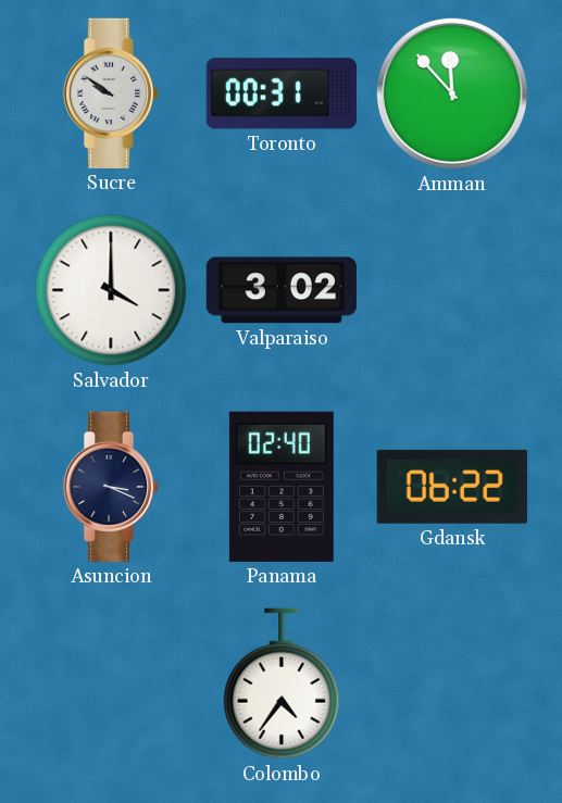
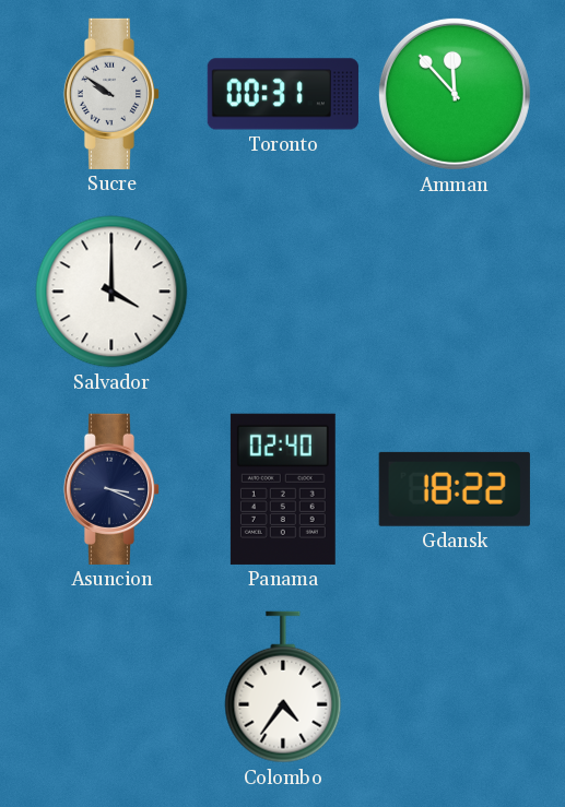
Valparaiso: 3:02 -> none
Gdansk: 06:22 -> 18:22
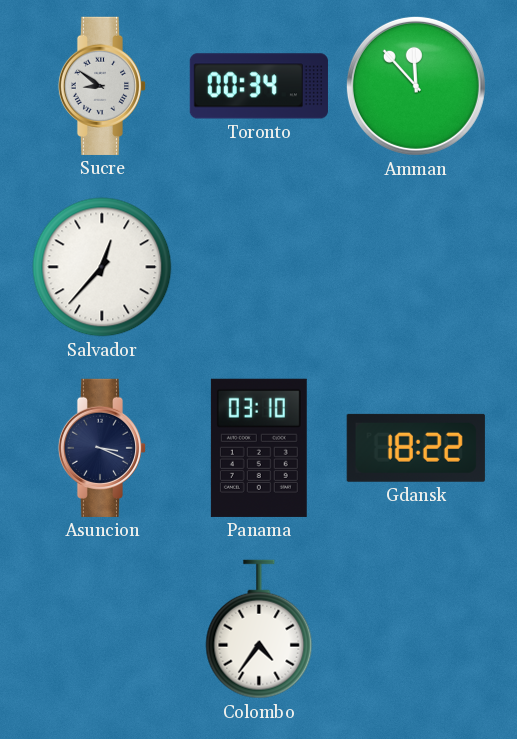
Sucre: 9:51 -> 8:51
Toronto: 00:31 -> 00:34
Salvador: 4:00 -> 12:37
Panama: 02:40 -> 03:10
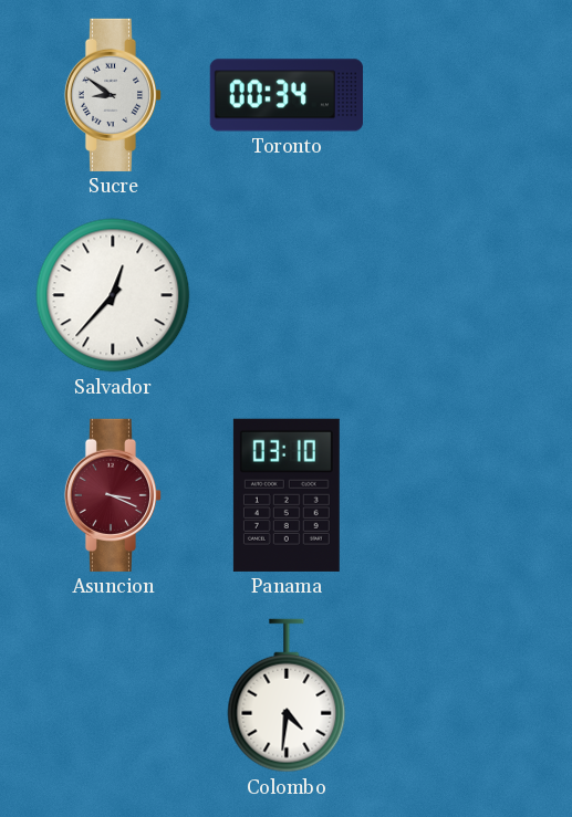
Amman: 11:53 -> none
Asuncion dial: navy -> burgundy
Gdansk: 18:22 -> none
Colombo: 4:36 -> 4:31
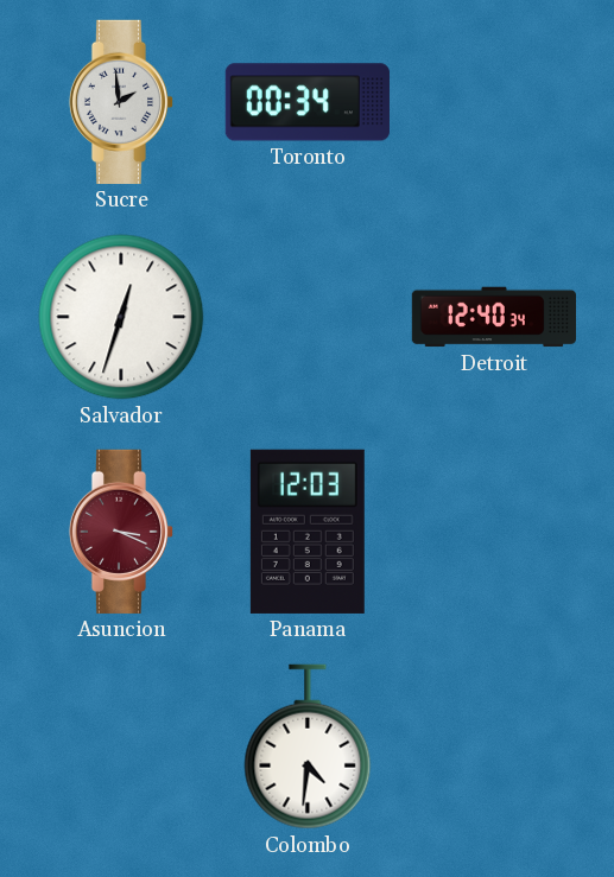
Sucre: 8:51 -> 1:59
Salvador: 12:37 -> 12:33
Detroit: none -> 12:40
Panama: 03:10 -> 12:03
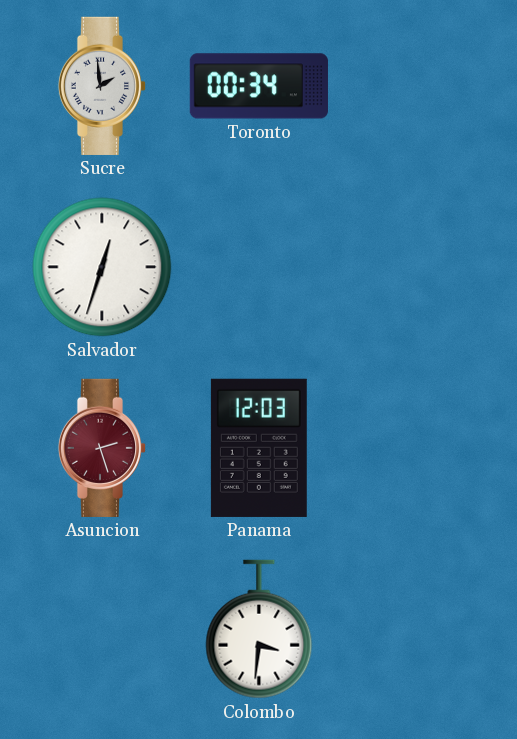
Detroit: 12:40 -> none
Asuncion: 3:19 -> 2:27
Colombo: 4:31 -> 3:31
